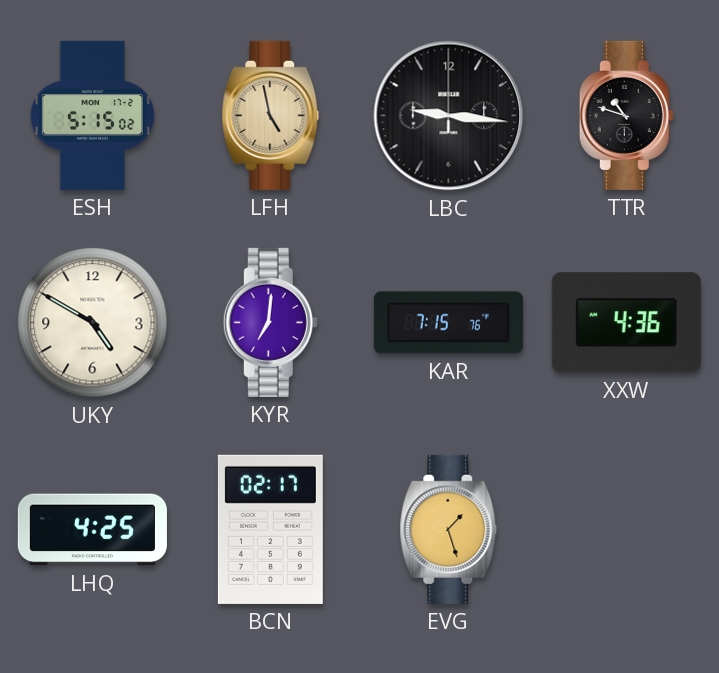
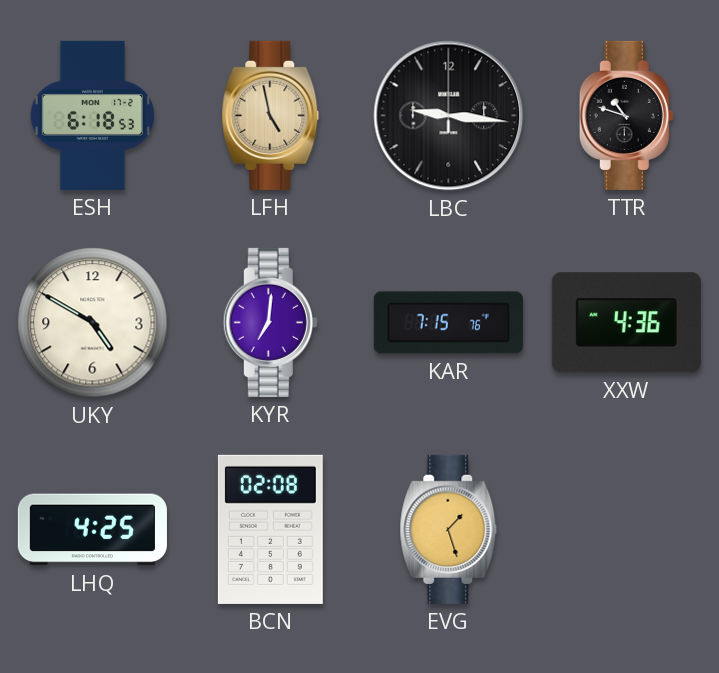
ESH: 5:15 -> 6:18
BCN: 02:17 -> 02:08
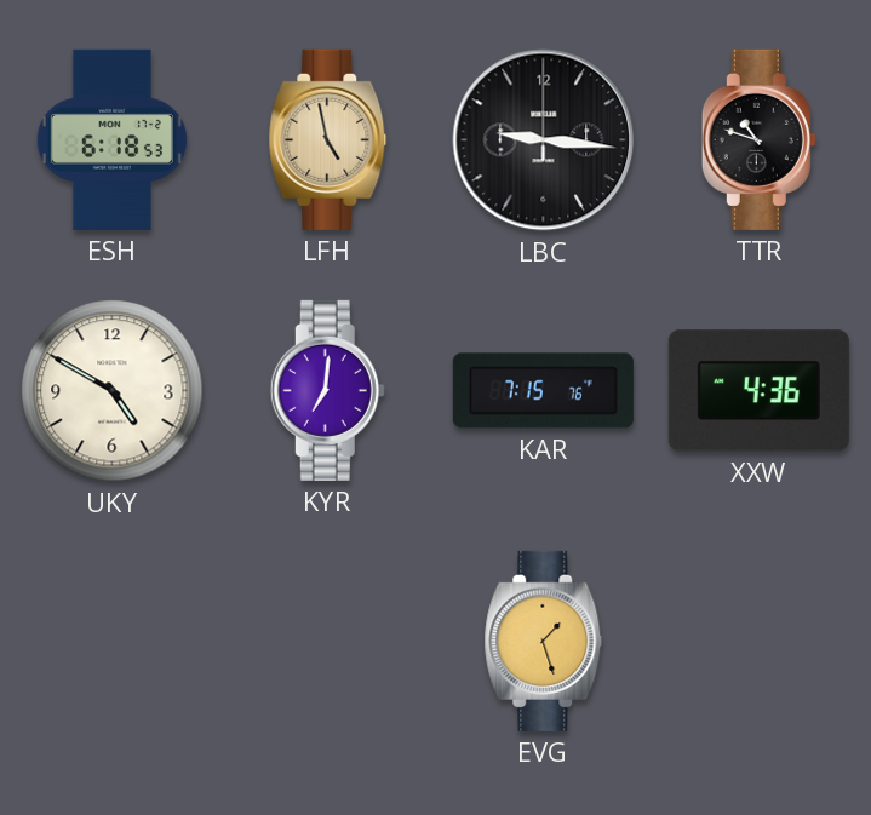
LHQ: 4:25 -> none
BCN: 02:08 -> none
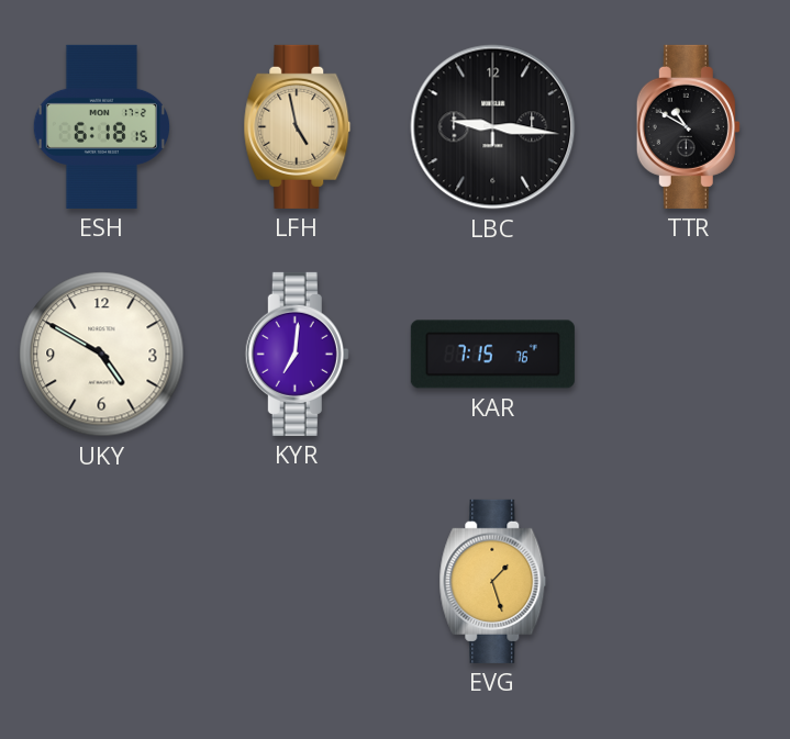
ESH: 6:18:53 -> 6:18:15
TTR: 10:48 -> 10:50
XXW: 4:36 -> none
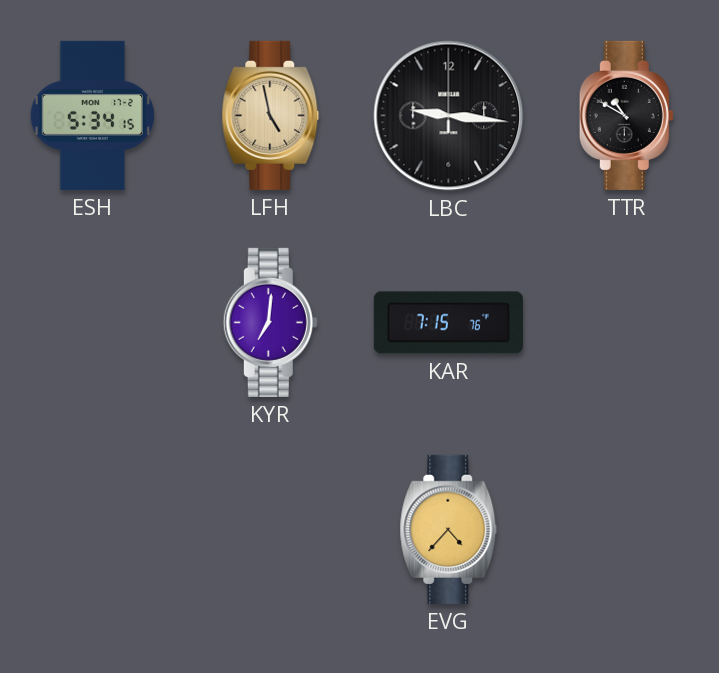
ESH: 6:18 -> 5:34
UKY: 4:50 -> none
EVG: 1:27 -> 4:37
